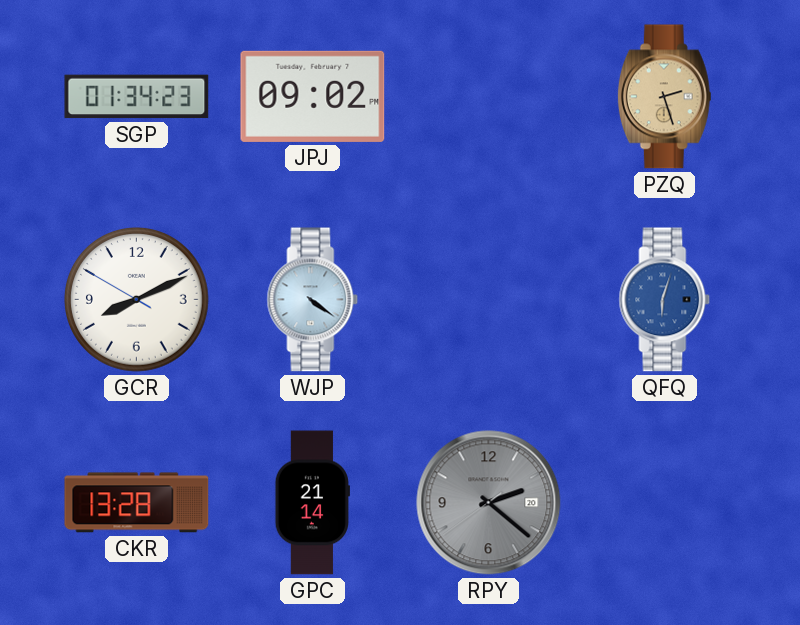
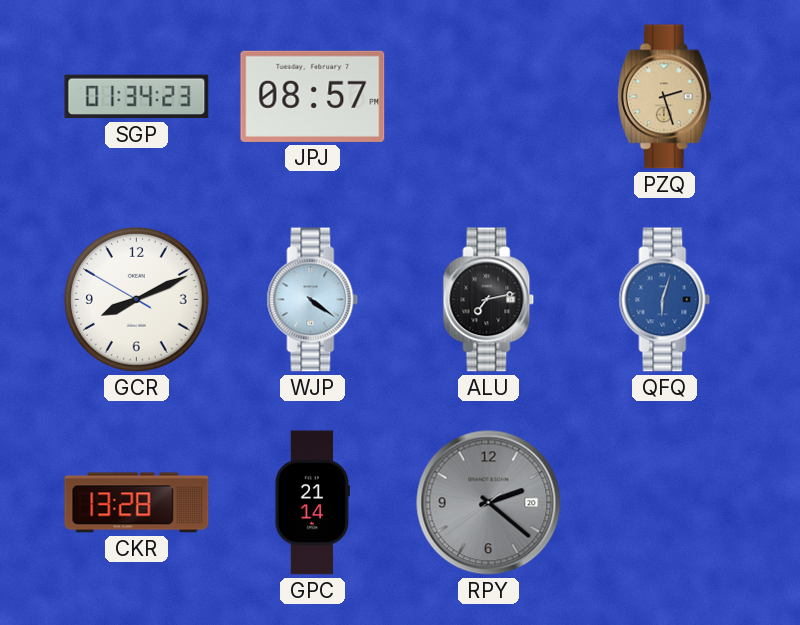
JPJ: 09:02 -> 08:57
ALU: none -> 7:13
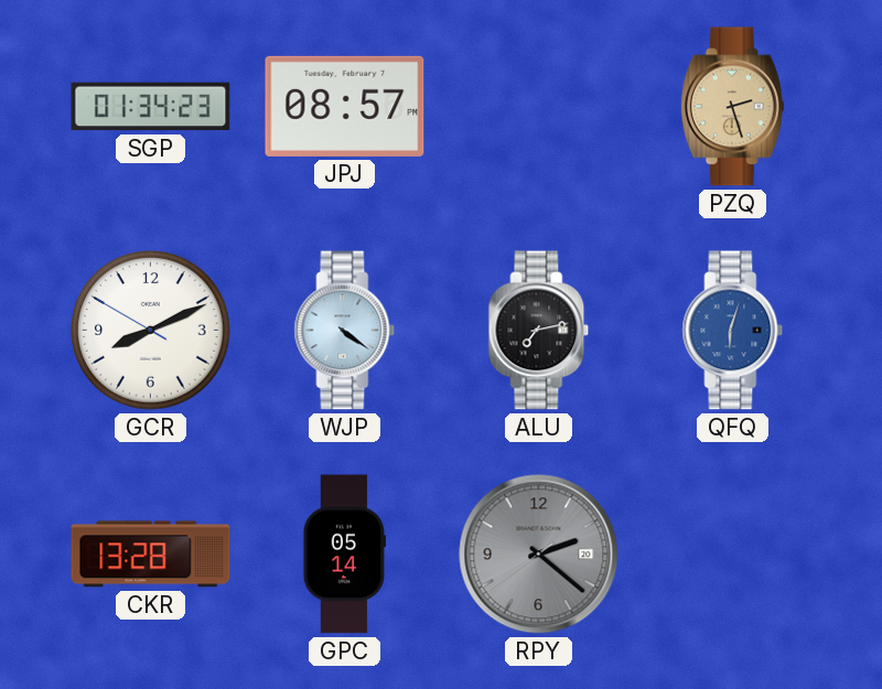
GPC: 21:14 -> 05:14
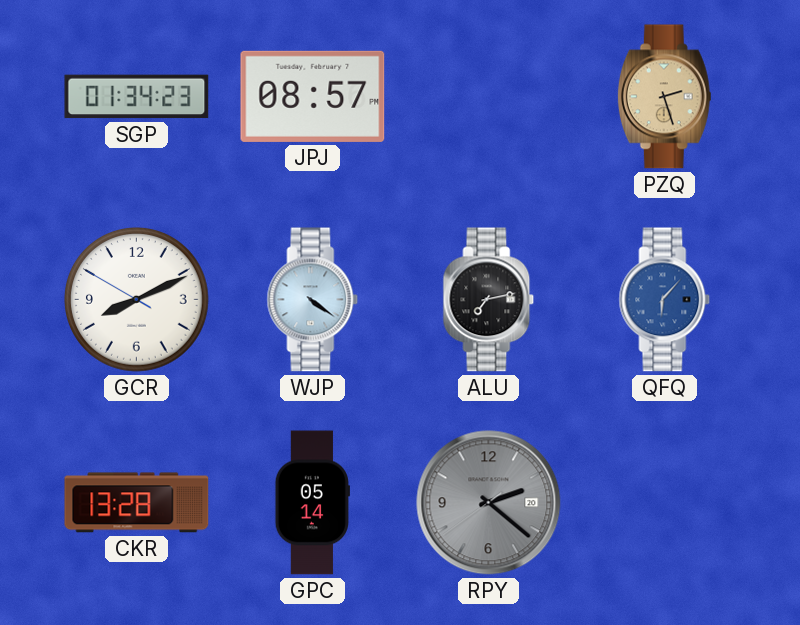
QFQ: 6:03 -> 6:07
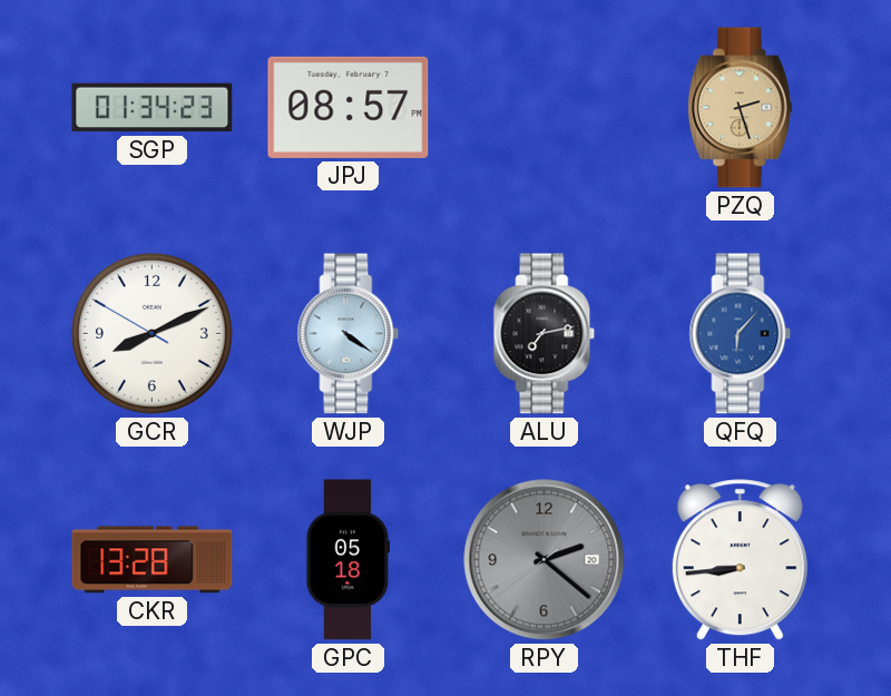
GPC: 05:14 -> 05:18
THF: none -> 8:44
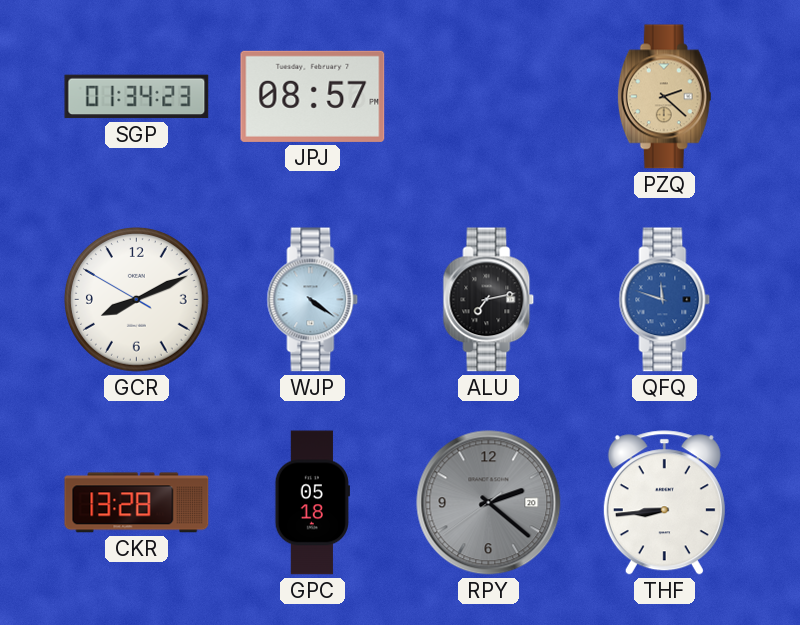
PZQ: 2:27 -> 2:22
QFQ: 6:07 -> 11:48
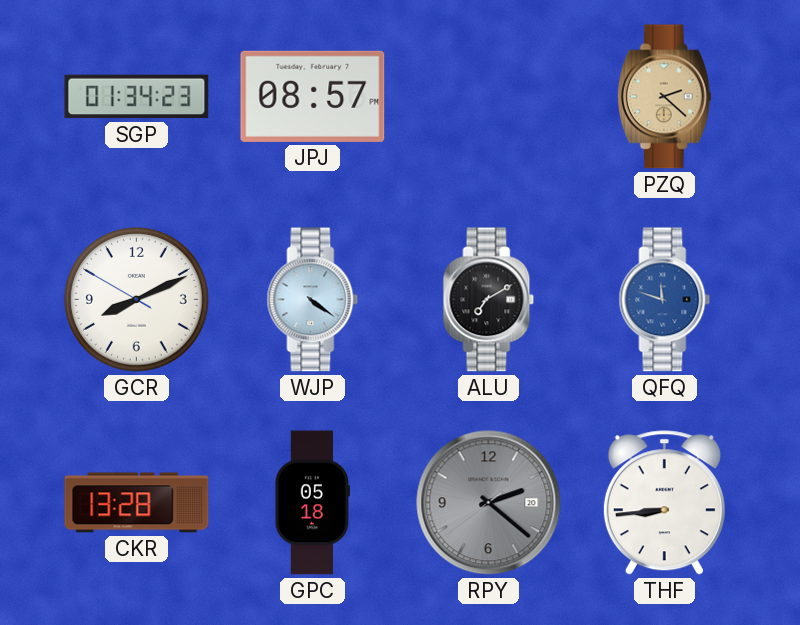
ALU: 7:13 -> 7:10
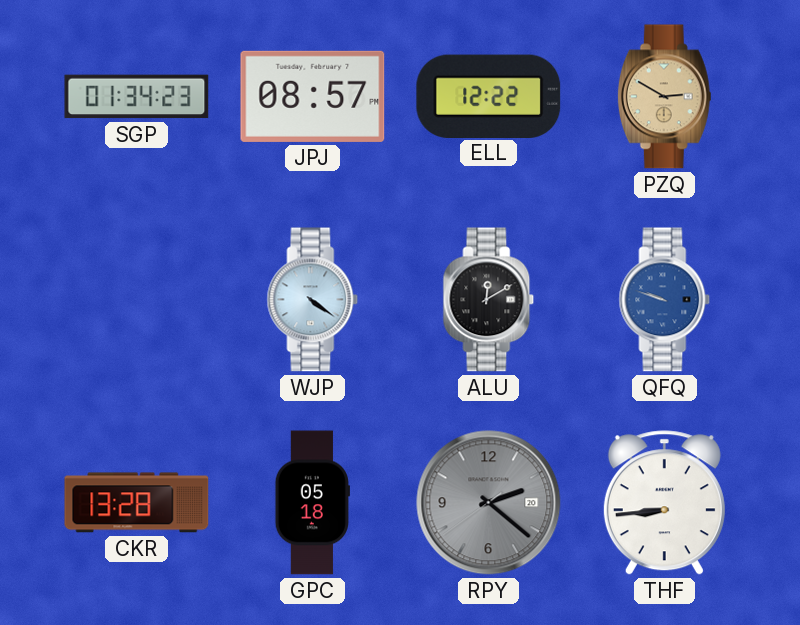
ELL: none -> 12:22
PZQ: 2:22 -> 2:50
GCR: 8:10 -> none
ALU: 7:10 -> 12:10
QFQ: 11:48 -> 9:48
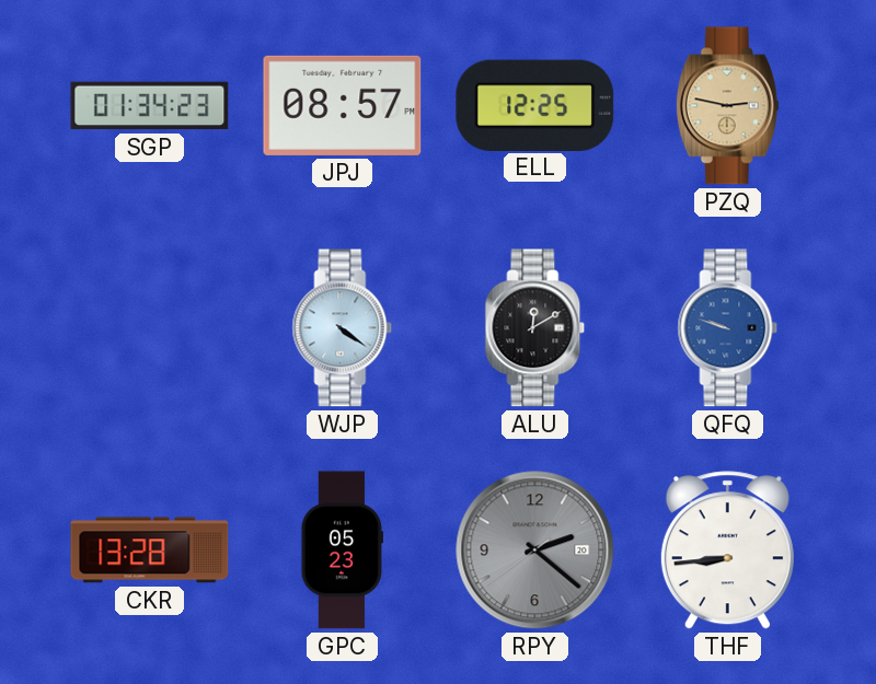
ELL: 12:22 -> 12:25
PZQ: 2:50 -> 2:47
GPC: 05:18 -> 05:23
